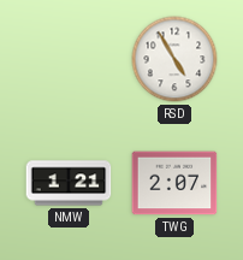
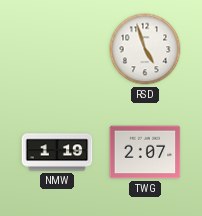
RSD: 4:55 -> 4:57
NMW: 1:21 -> 1:19
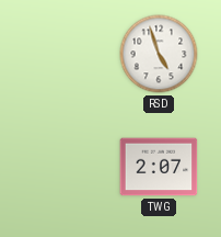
NMW: 1:19 -> none
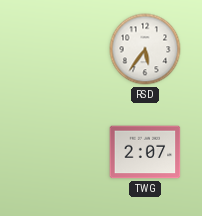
RSD: 4:57 -> 5:36
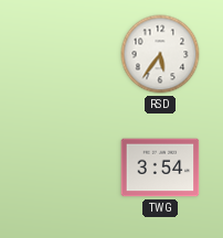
TWG: 2:07 -> 3:54
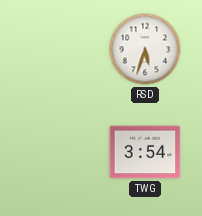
RSD: 5:36 -> 5:33
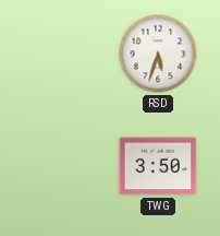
TWG: 3:54 -> 3:50
